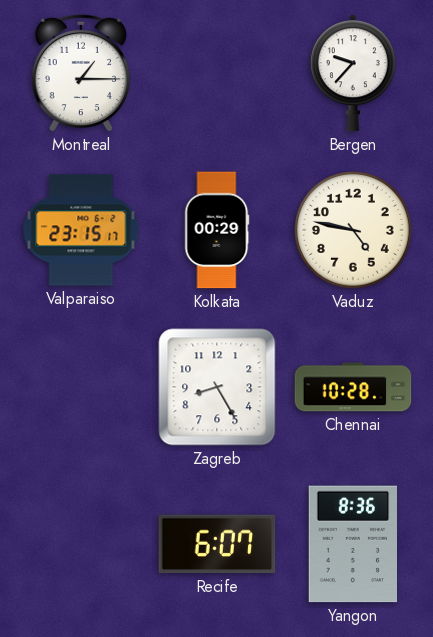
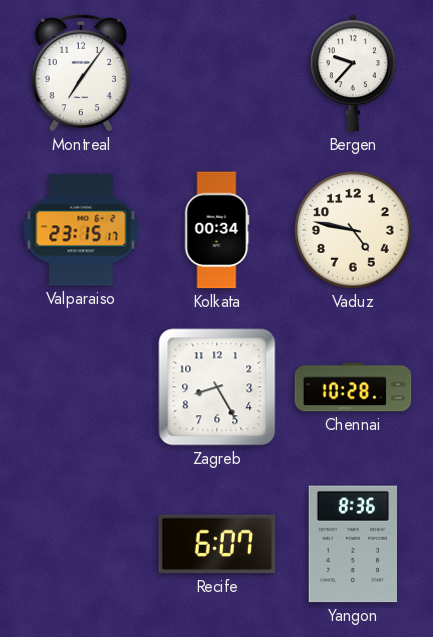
Montreal: 1:15 -> 7:06
Kolkata: 00:29 -> 00:34
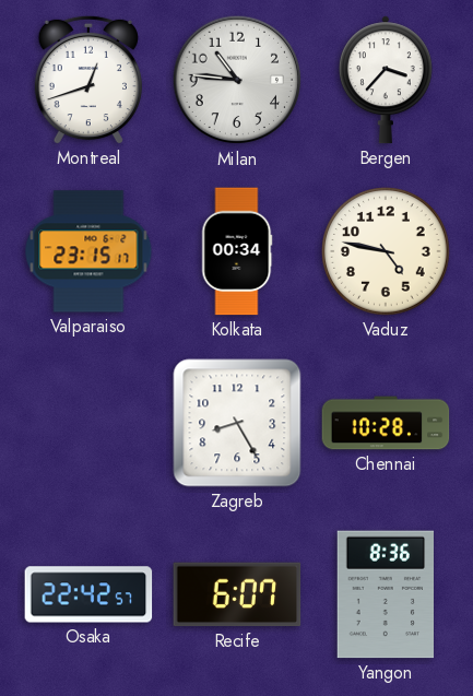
Montreal: 7:06 -> 12:42
Milan: none -> 10:46
Bergen: 9:37 -> 3:37
Osaka: none -> 22:42
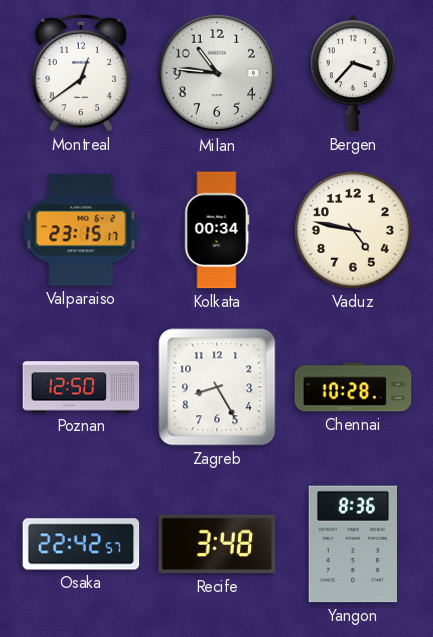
Montreal: 12:42 -> 12:39
Poznan: none -> 12:50
Recife: 6:07 -> 3:48
